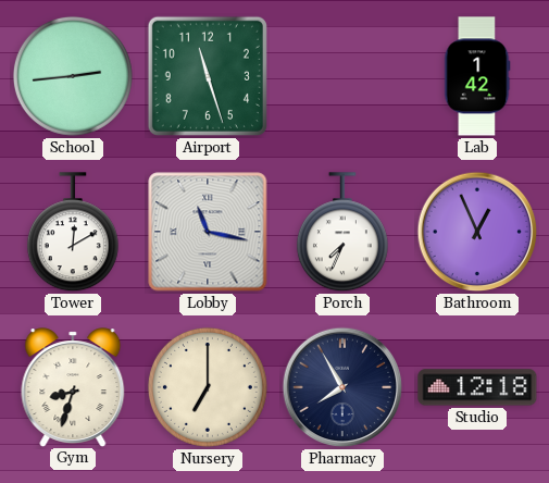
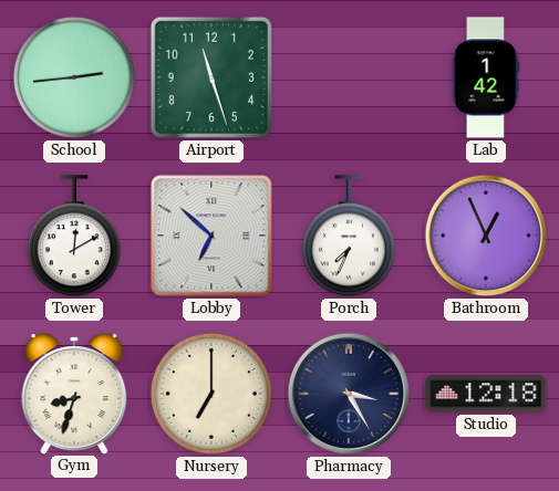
Lobby: 11:17 -> 6:52
Pharmacy: 7:55 -> 3:25
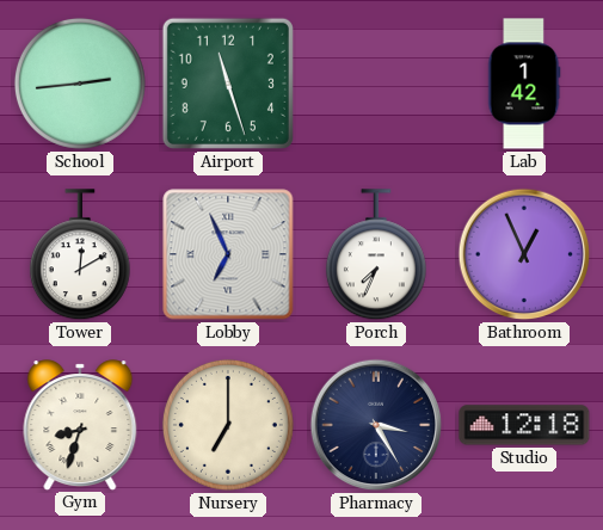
Lobby: 6:52 -> 6:56
